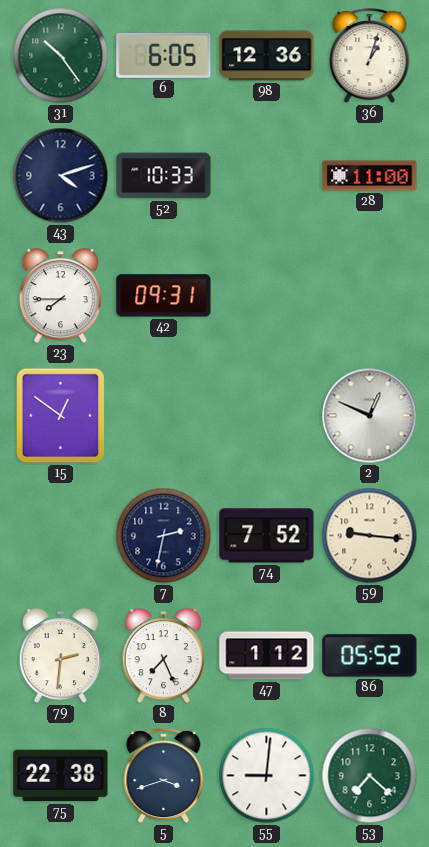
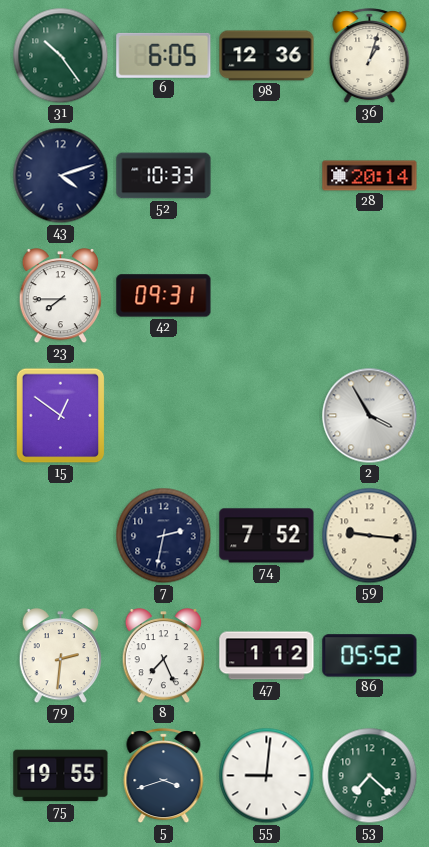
28: 11:00 -> 20:14
2: 12:49 -> 3:55
75: 22:38 -> 19:55
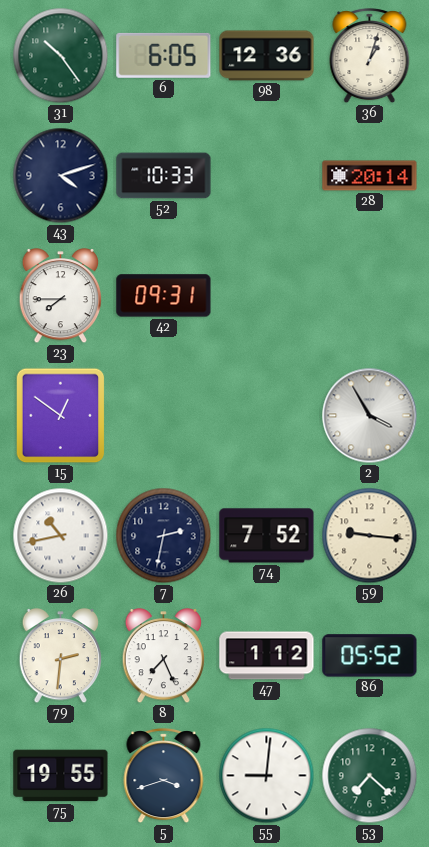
26: none -> 10:43
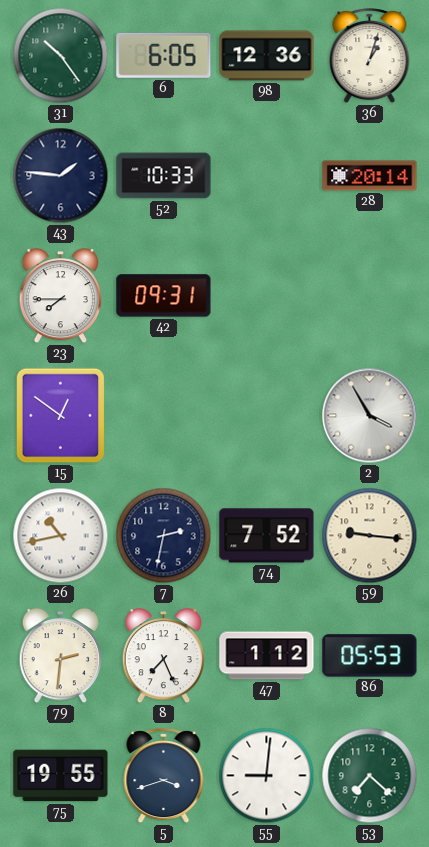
43: 4:12 -> 1:46
86: 05:52 -> 05:53
